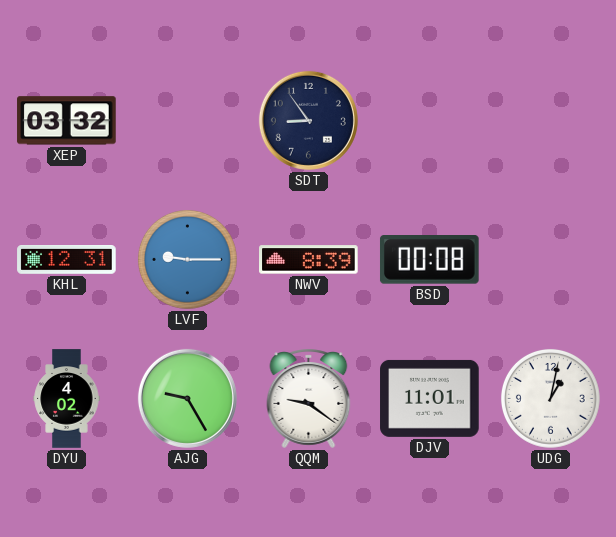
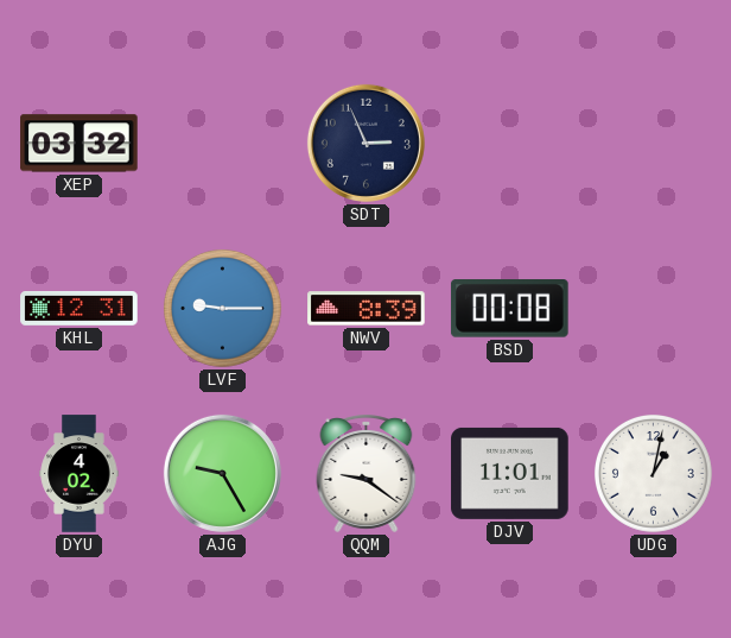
SDT: 8:54 -> 2:56
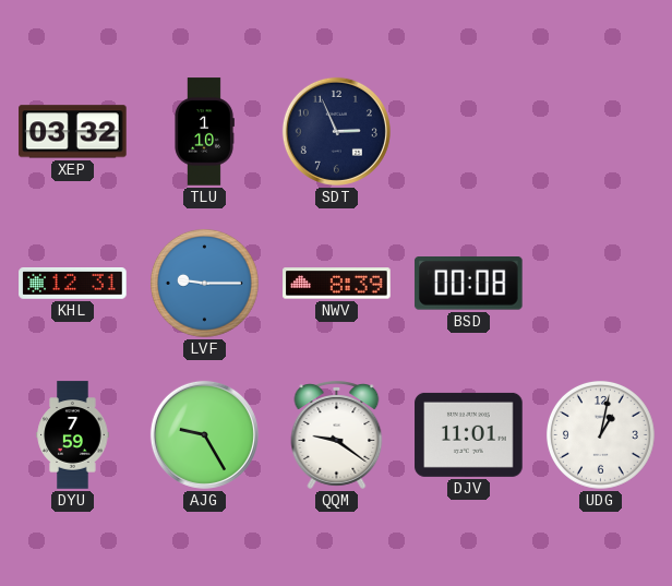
TLU: none -> 1:10
DYU: 4:02 -> 7:59
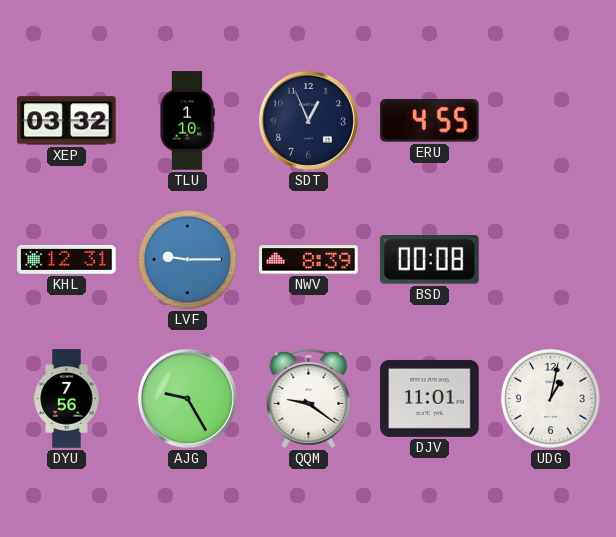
SDT: 2:56 -> 12:56
ERU: none -> 4:55
DYU: 7:59 -> 7:56
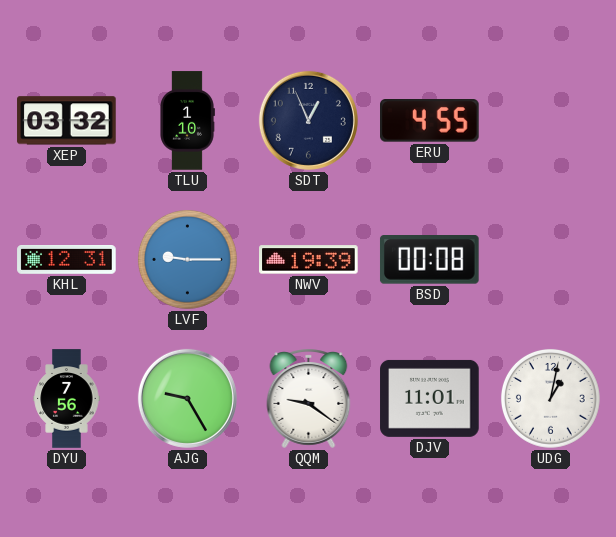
NWV: 8:39 -> 19:39
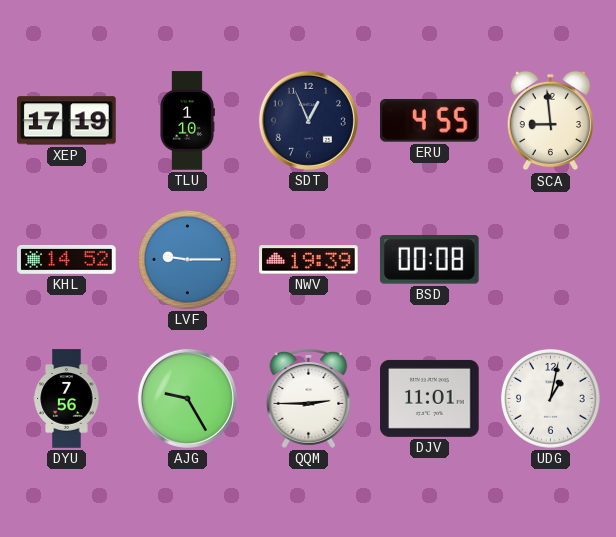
XEP: 03:32 -> 17:19
SCA: none -> 8:59
KHL: 12:31 -> 14:52
QQM: 9:21 -> 2:45
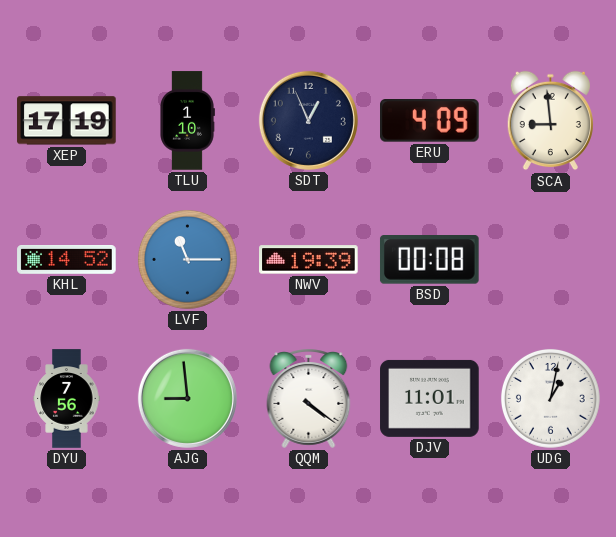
ERU: 4:55 -> 4:09
LVF: 9:15 -> 11:15
AJG: 9:25 -> 8:59
QQM: 2:45 -> 4:21
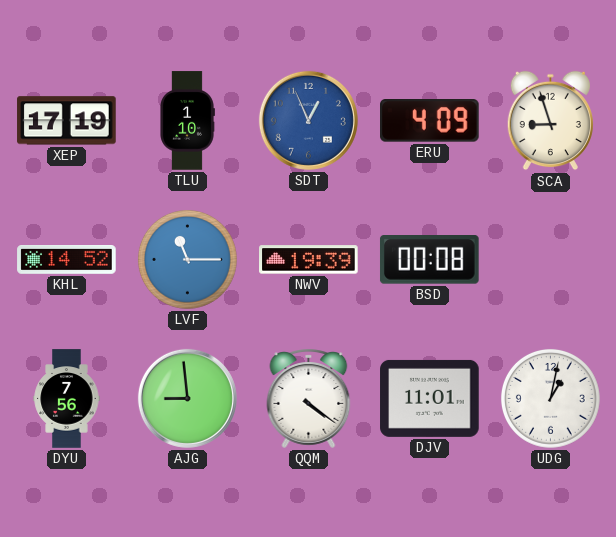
SDT dial: navy -> blue
SCA: 8:59 -> 8:57
